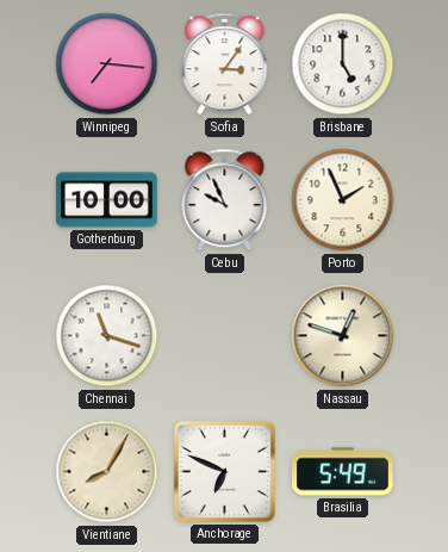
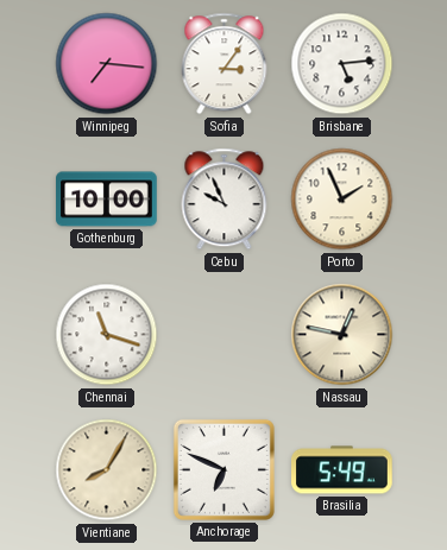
Brisbane: 5:00 -> 5:14
Nassau: 12:48 -> 12:47
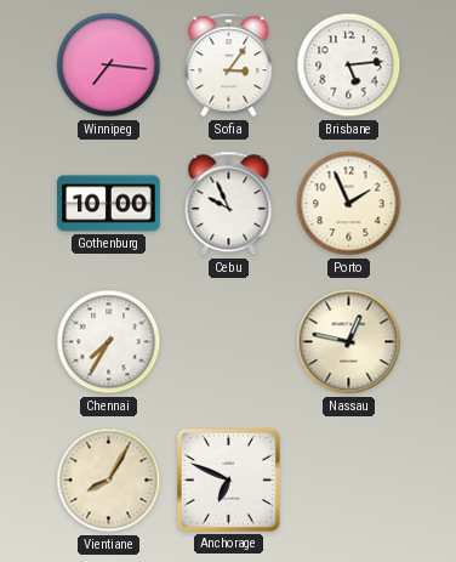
Chennai: 11:18 -> 7:35
Brasilia: 5:49 -> none
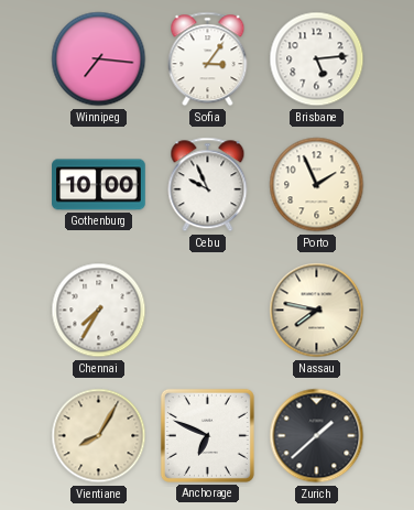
Nassau: 12:47 -> 7:47
Zurich: none -> 1:38
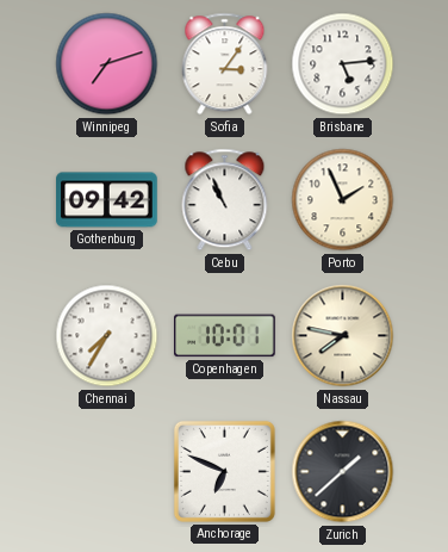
Winnipeg: 7:16 -> 7:12
Gothenburg: 10:00 -> 09:42
Cebu: 9:56 -> 10:56
Copenhagen: none -> 10:01
Vientiane: 8:05 -> none
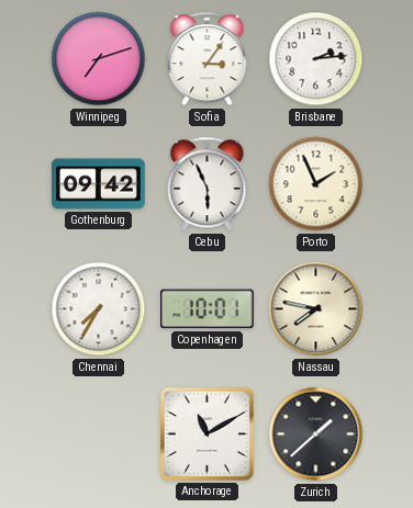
Brisbane: 5:14 -> 2:14
Cebu: 10:56 -> 5:56
Anchorage: 6:49 -> 11:10
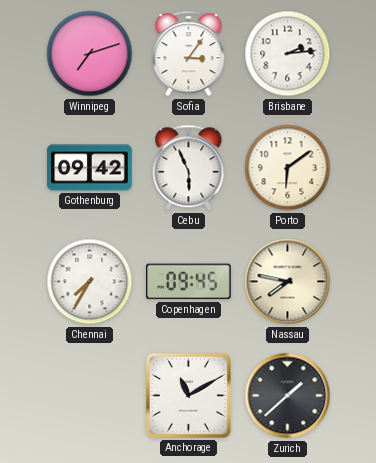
Porto: 1:56 -> 6:09
Copenhagen: 10:01 -> 09:45
